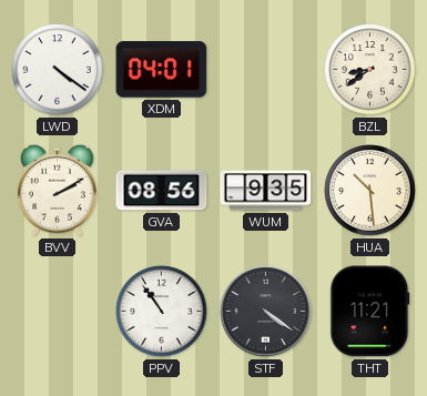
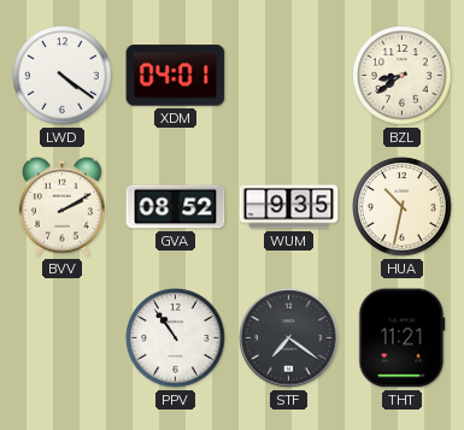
GVA: 08:56 -> 08:52
HUA: 10:29 -> 10:32
STF: 4:21 -> 7:21
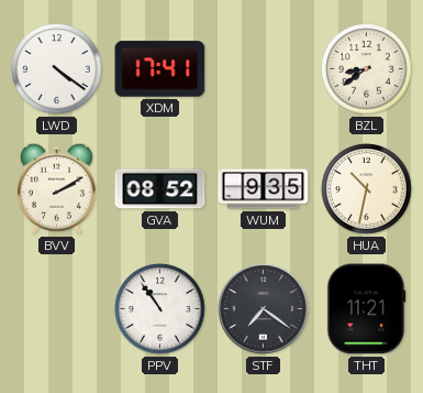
XDM: 04:01 -> 17:41
